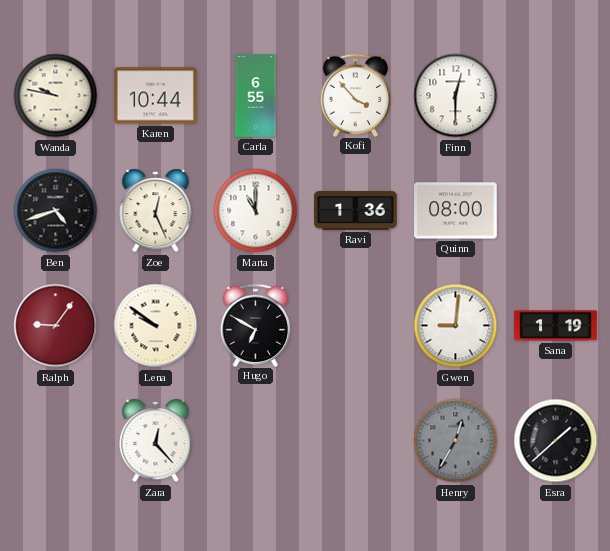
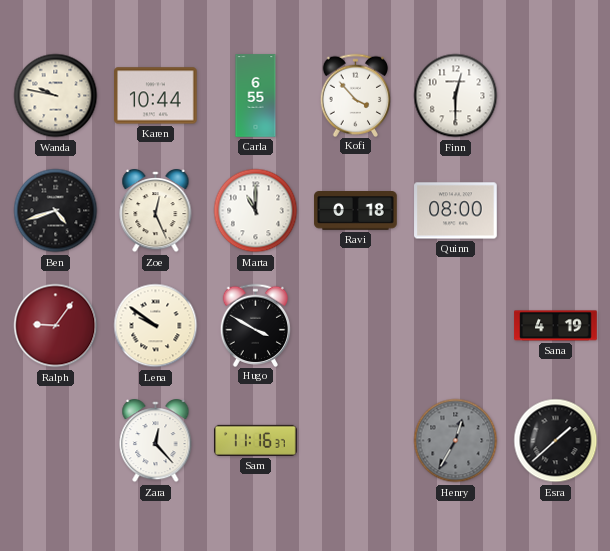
Ravi: 1:36 -> 0:18
Hugo: 6:50 -> 3:50
Gwen: 9:01 -> none
Sana: 1:19 -> 4:19
Sam: none -> 11:16
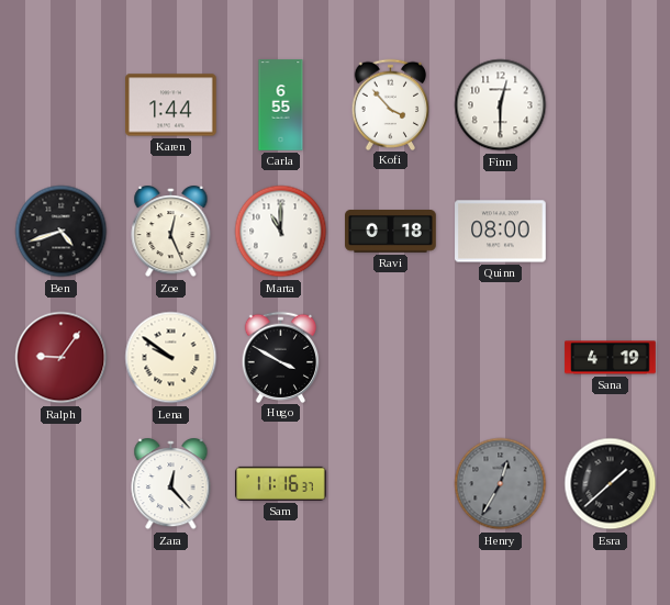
Wanda: 9:47 -> none
Karen: 10:44 -> 1:44
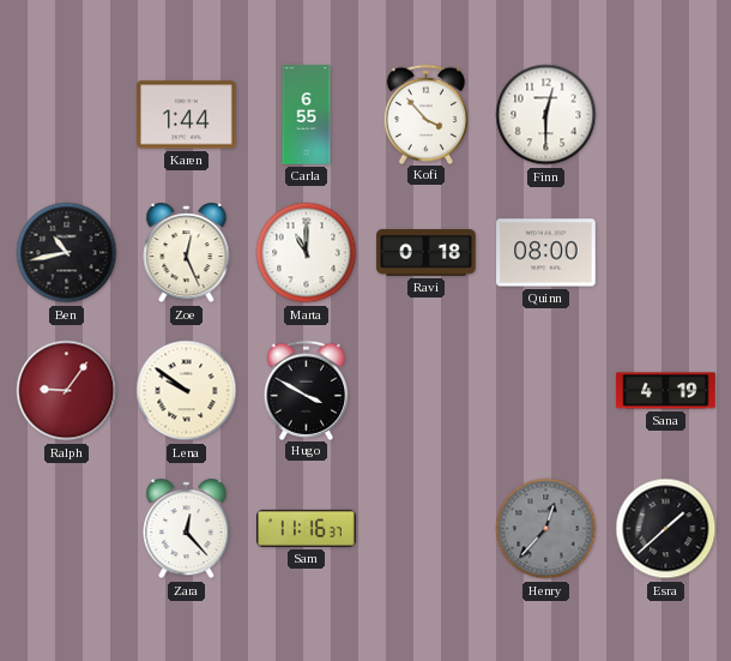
Ben: 4:42 -> 10:43
Henry: 12:35 -> 12:37
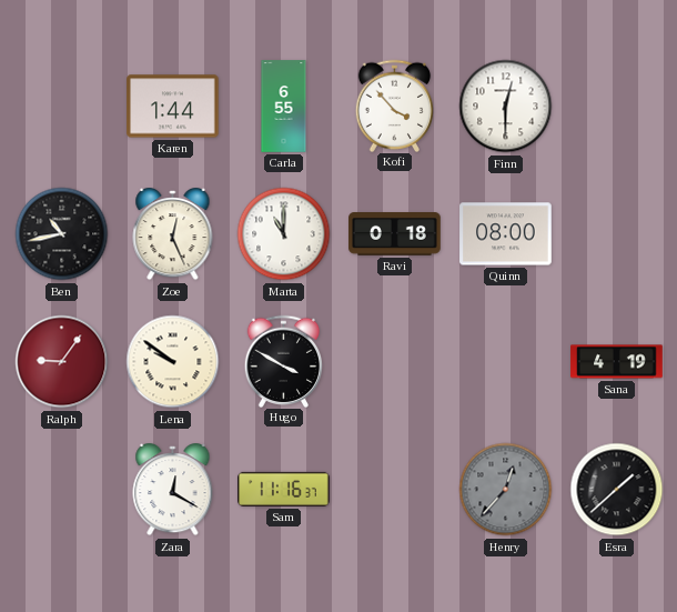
Zara: 12:23 -> 12:20
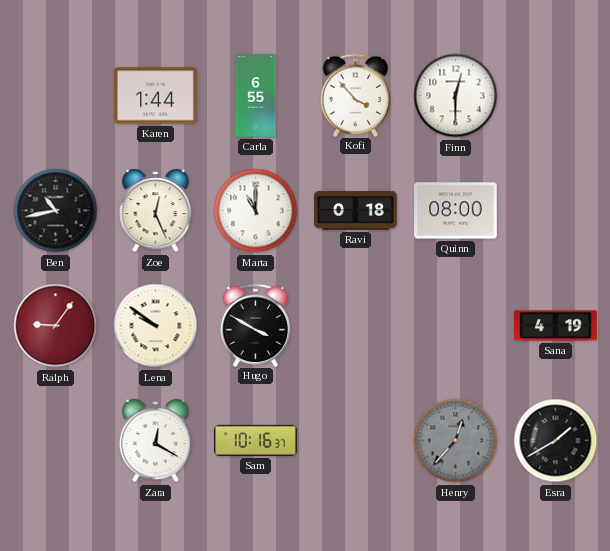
Sam: 11:16 -> 10:16
Esra: 1:38 -> 1:40
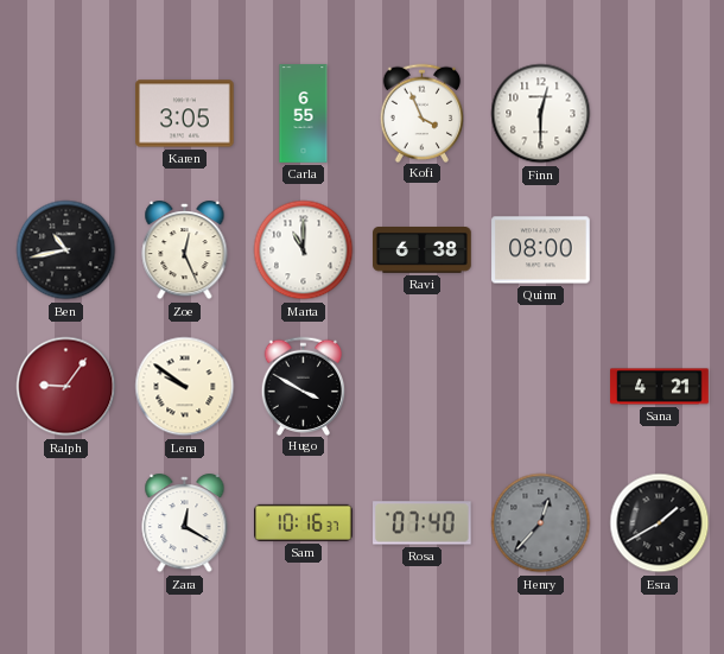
Karen: 1:44 -> 3:05
Kofi: 3:53 -> 3:56
Ravi: 0:18 -> 6:38
Sana: 4:19 -> 4:21
Rosa: none -> 07:40
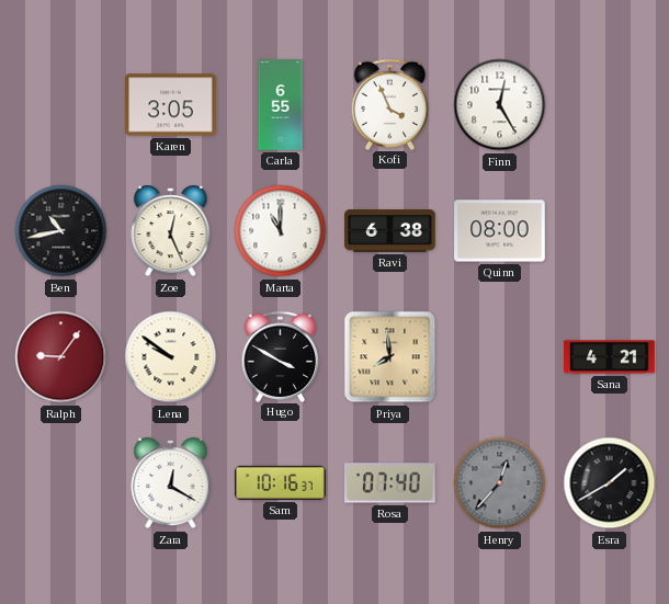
Finn: 12:30 -> 12:25
Priya: none -> 7:59
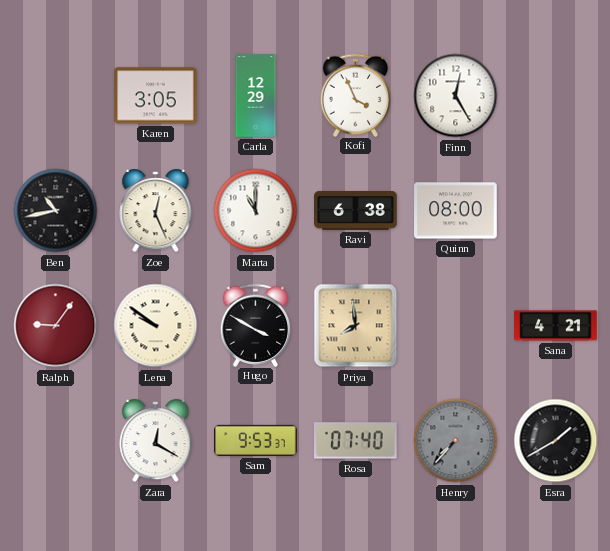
Carla: 6:55 -> 12:29
Sam: 10:16 -> 9:53
Henry: 12:37 -> 7:37
